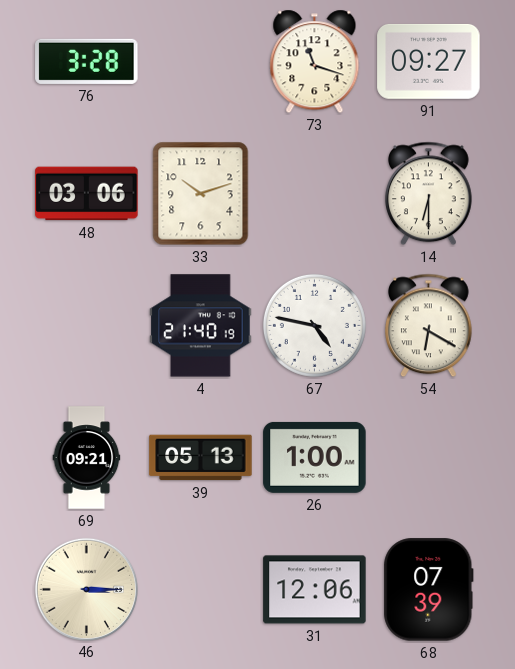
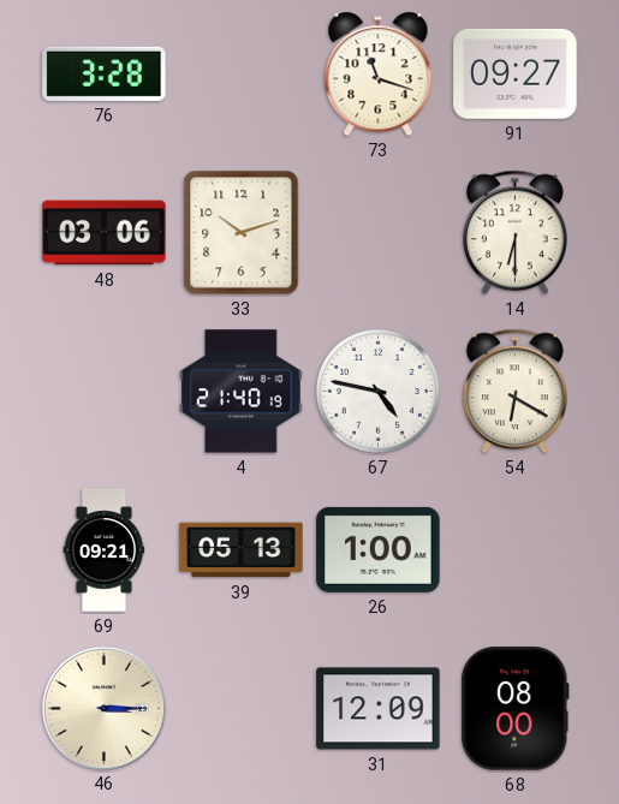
31: 12:06 -> 12:09
68: 07:39 -> 08:00
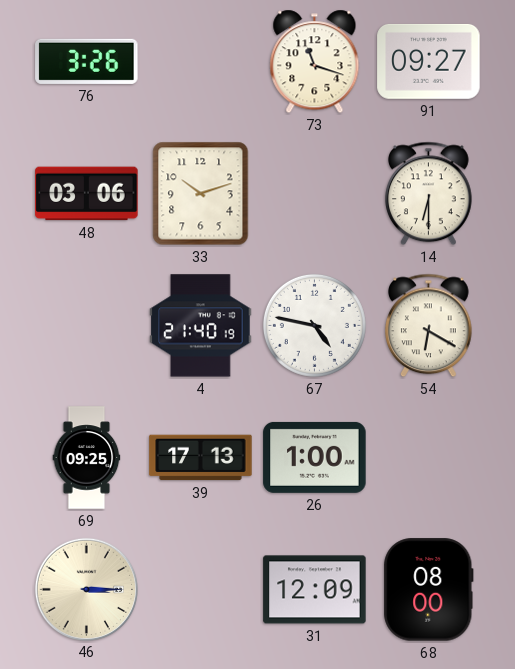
76: 3:28 -> 3:26
69: 09:21 -> 09:25
39: 05:13 -> 17:13
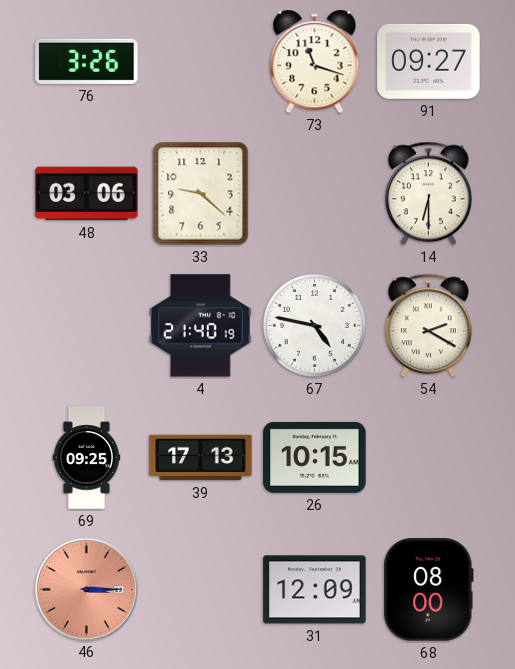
33: 10:12 -> 9:22
54: 6:20 -> 2:20
26: 1:00 -> 10:15
46 dial: cream -> salmon
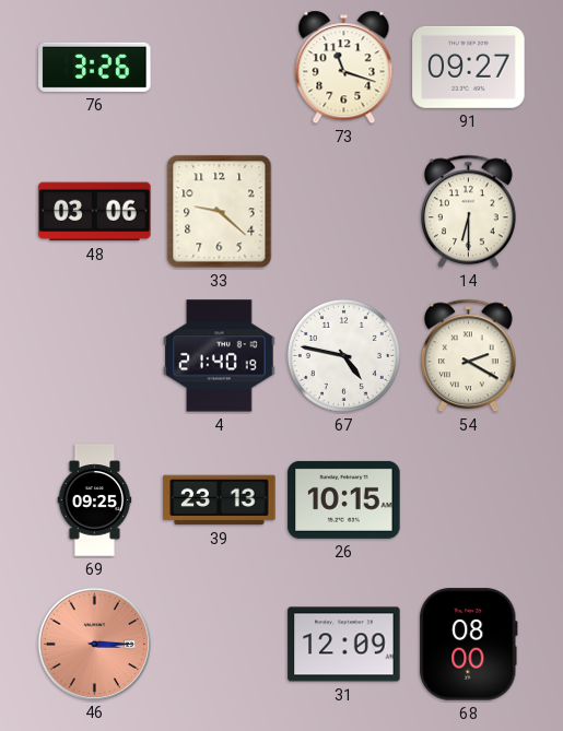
39: 17:13 -> 23:13
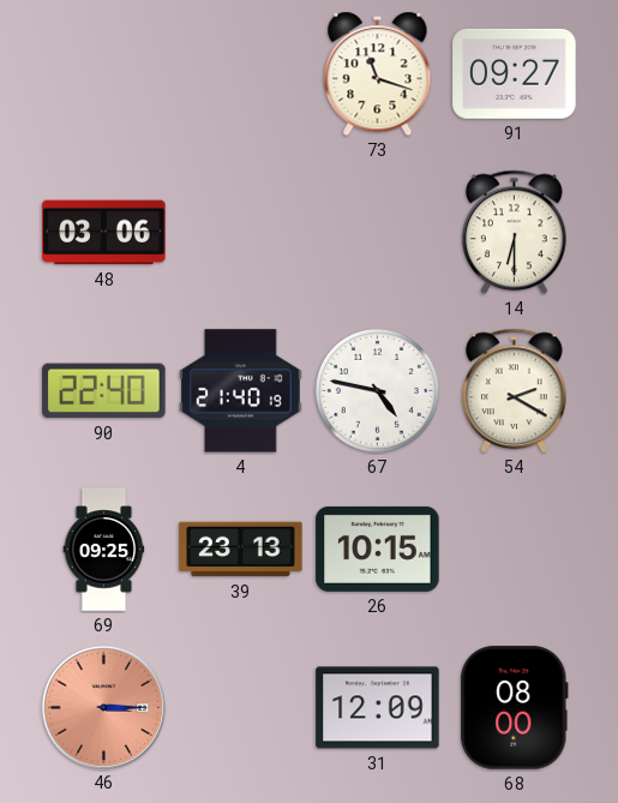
76: 3:26 -> none
33: 9:22 -> none
90: none -> 22:40
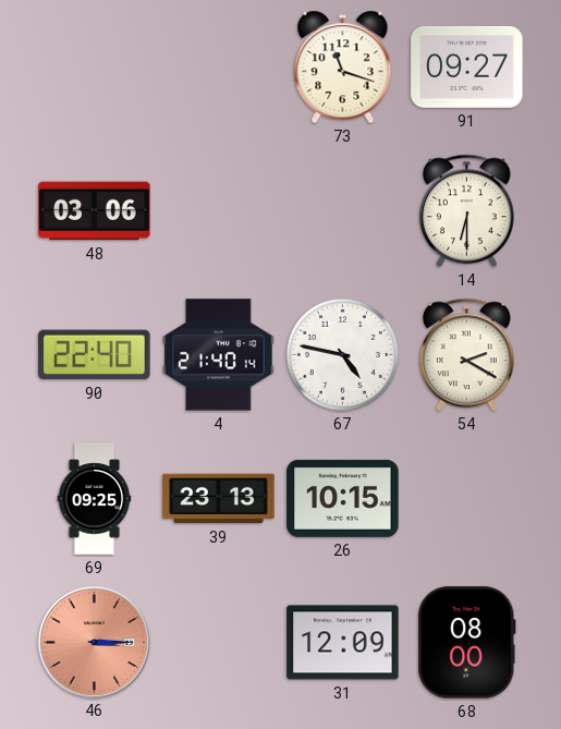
4: 21:40:19 -> 21:40:14
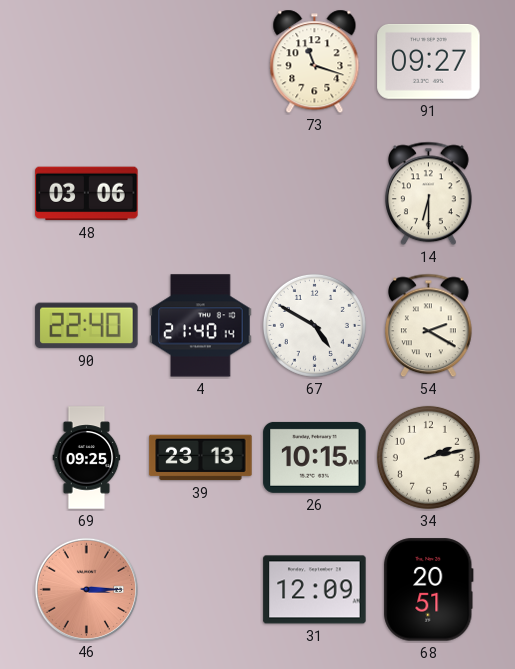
67: 4:47 -> 4:50
34: none -> 2:13
68: 08:00 -> 20:51
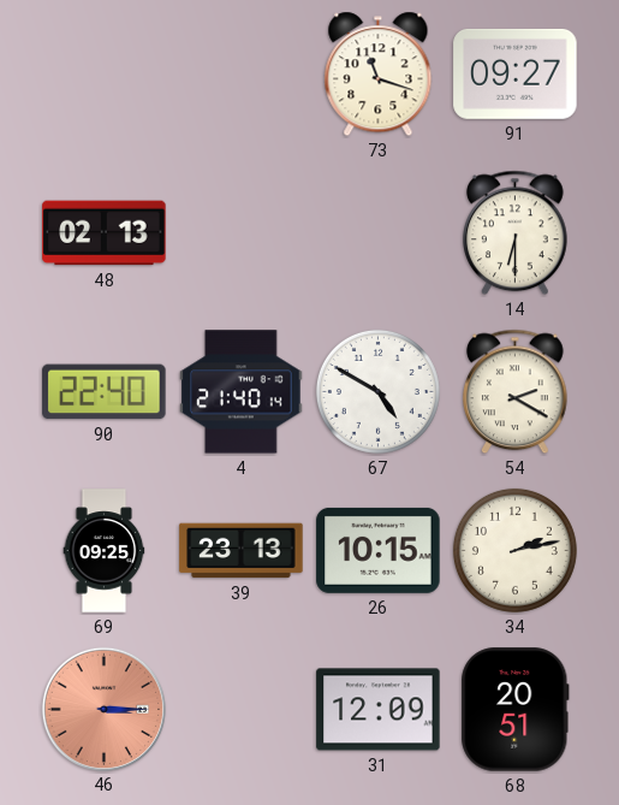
48: 03:06 -> 02:13
